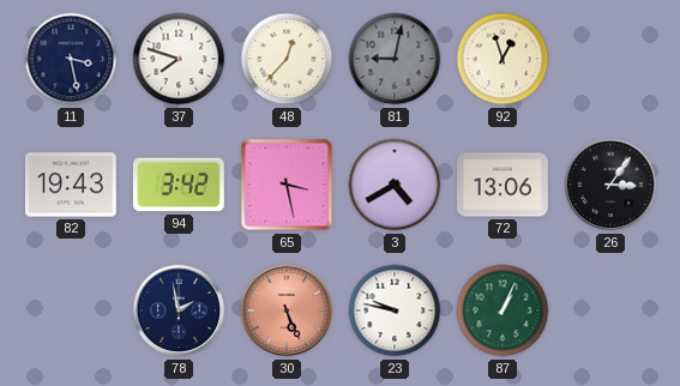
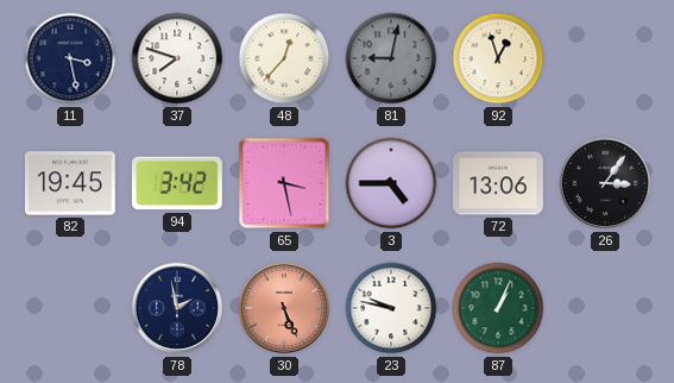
82: 19:43 -> 19:45
3: 4:40 -> 4:45
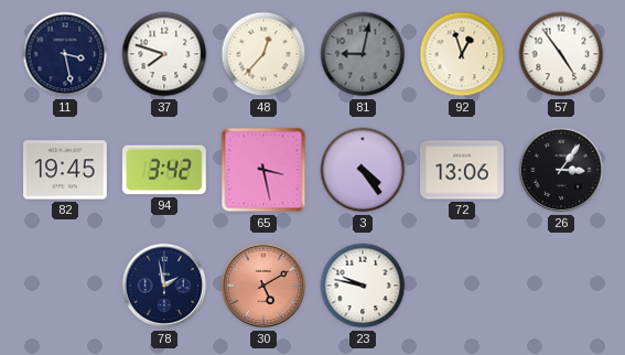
57: none -> 4:54
3: 4:45 -> 4:24
30: 5:26 -> 5:10
87: 1:04 -> none
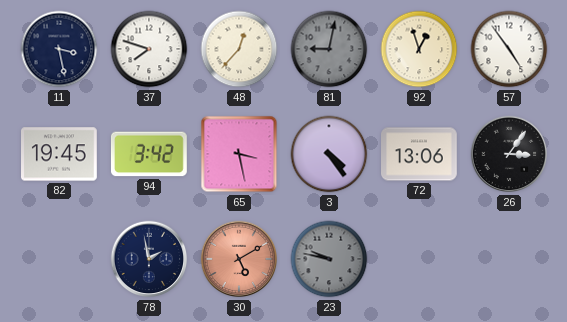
23 dial: white -> grey
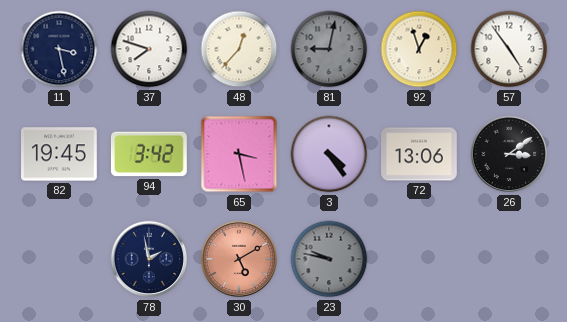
26: 3:06 -> 3:09
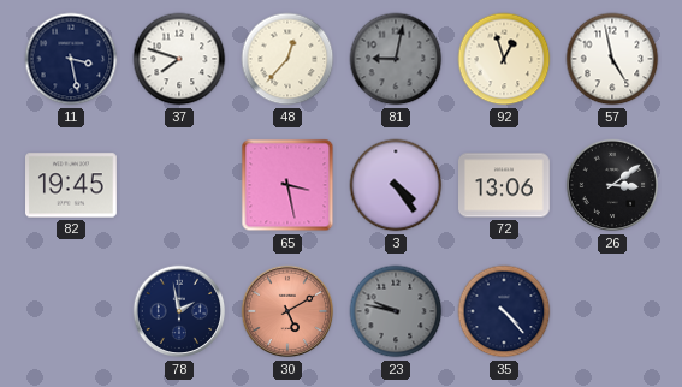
57: 4:54 -> 4:58
94: 3:42 -> none
35: none -> 4:23
